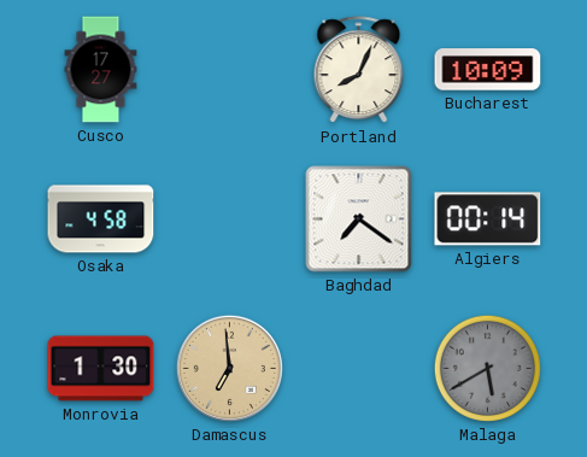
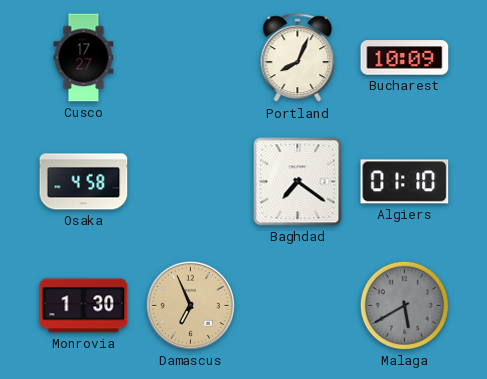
Algiers: 00:14 -> 01:10
Damascus: 6:59 -> 6:56
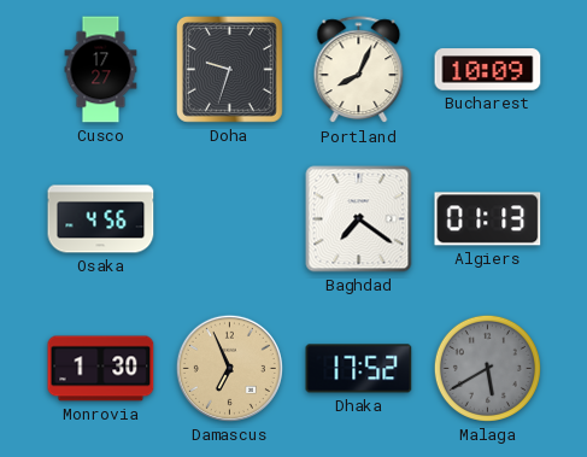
Doha: none -> 9:33
Osaka: 4:58 -> 4:56
Algiers: 01:10 -> 01:13
Dhaka: none -> 17:52
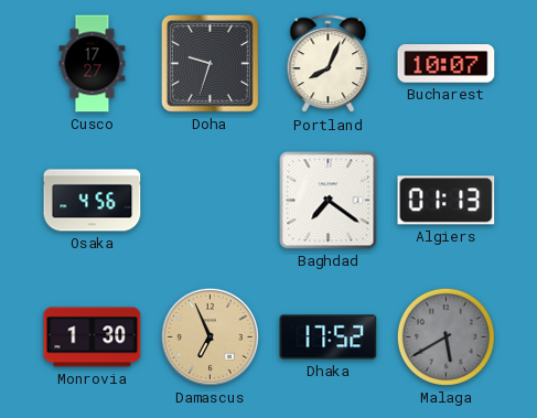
Bucharest: 10:09 -> 10:07
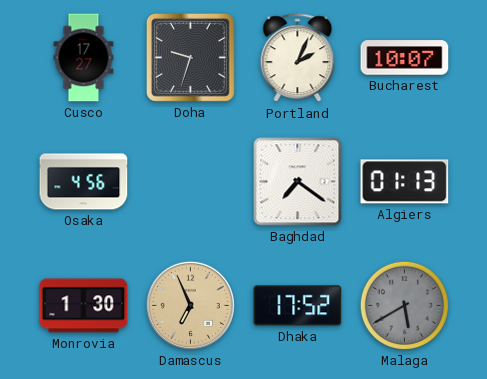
Portland: 8:04 -> 2:04
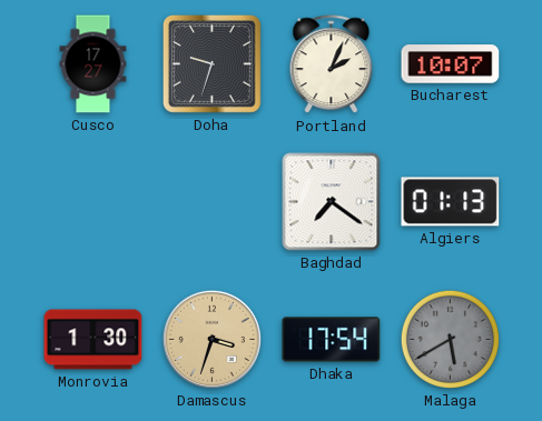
Osaka: 4:56 -> none
Damascus: 6:56 -> 3:33
Dhaka: 17:52 -> 17:54
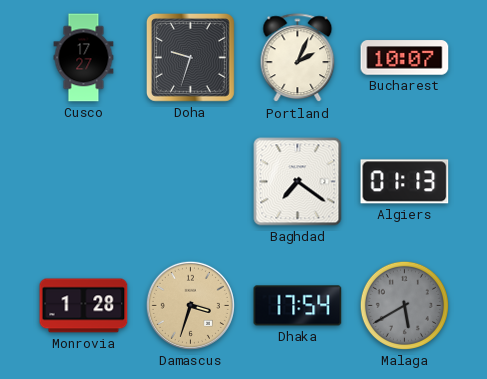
Monrovia: 1:30 -> 1:28
